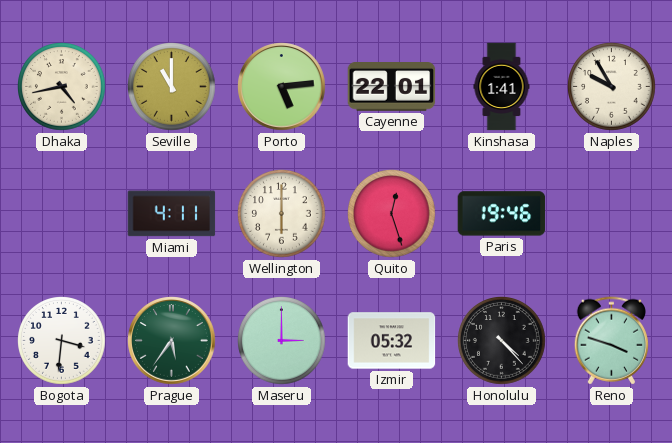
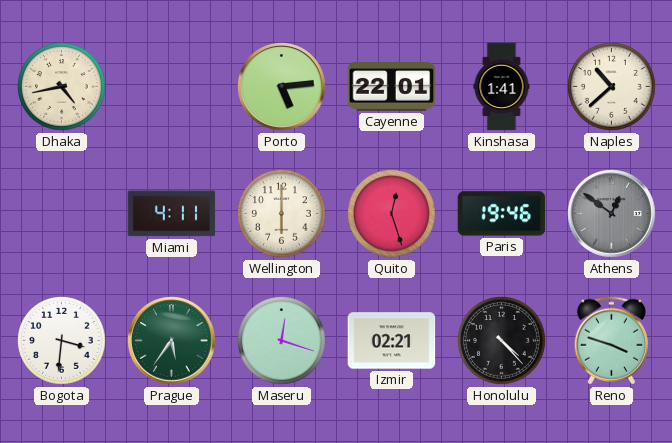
Seville: 11:00 -> none
Naples: 9:55 -> 10:38
Athens: none -> 12:51
Maseru: 3:00 -> 12:18
Izmir: 05:32 -> 02:21
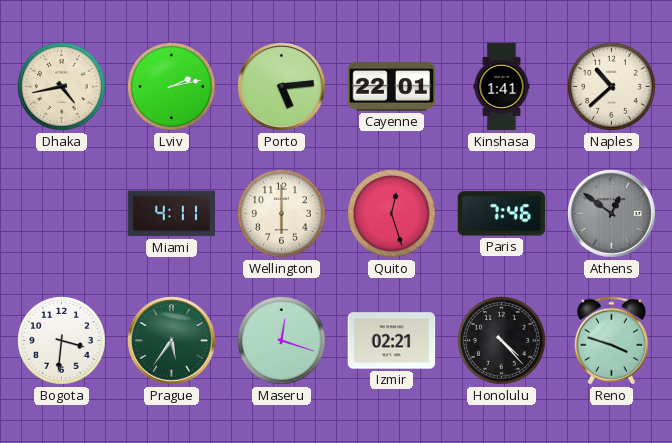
Lviv: none -> 2:13
Paris: 19:46 -> 7:46
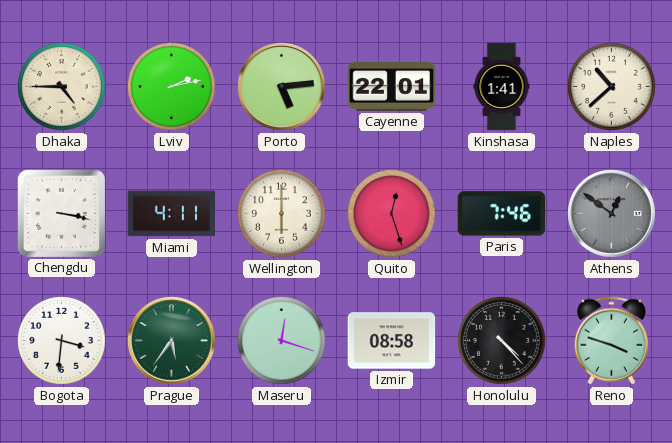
Dhaka: 4:43 -> 4:45
Chengdu: none -> 3:17
Izmir: 02:21 -> 08:58
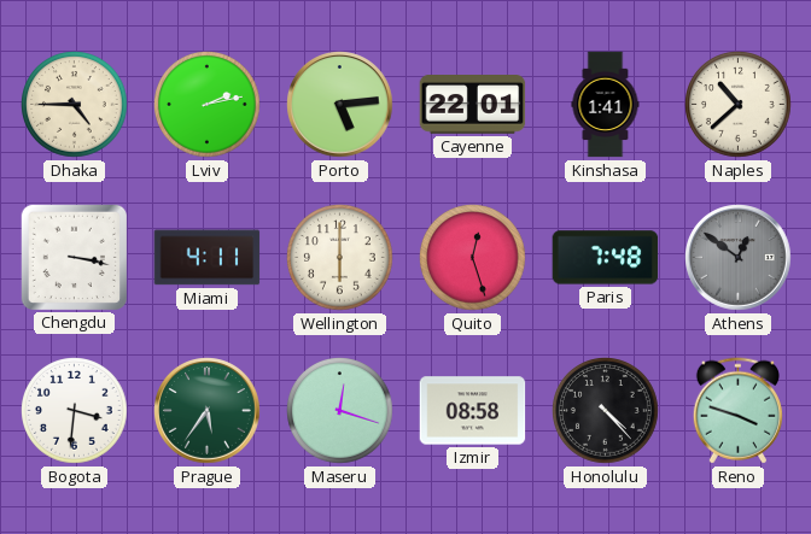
Paris: 7:46 -> 7:48
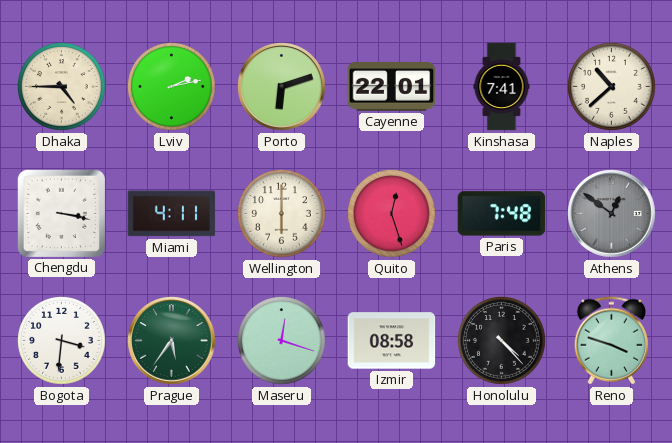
Porto: 5:14 -> 6:12
Kinshasa: 1:41 -> 7:41
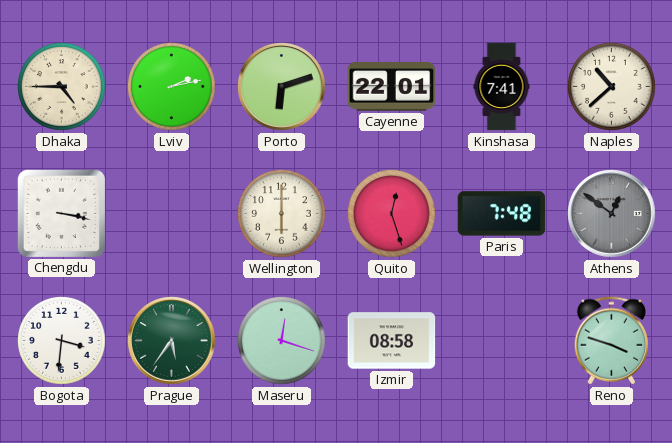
Miami: 4:11 -> none
Honolulu: 4:23 -> none
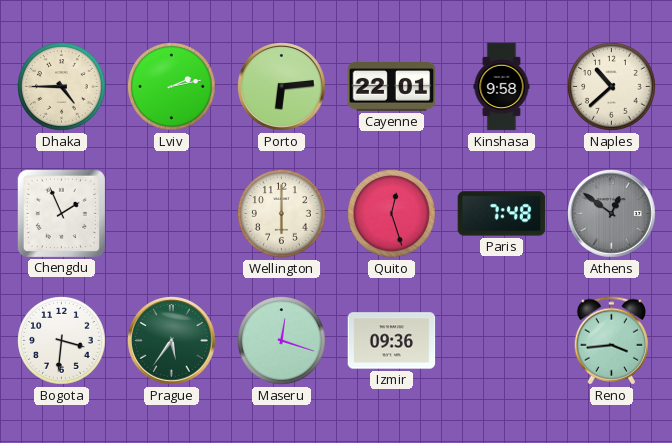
Porto: 6:12 -> 6:14
Kinshasa: 7:41 -> 9:58
Chengdu: 3:17 -> 1:56
Izmir: 08:58 -> 09:36
Reno: 3:48 -> 3:44
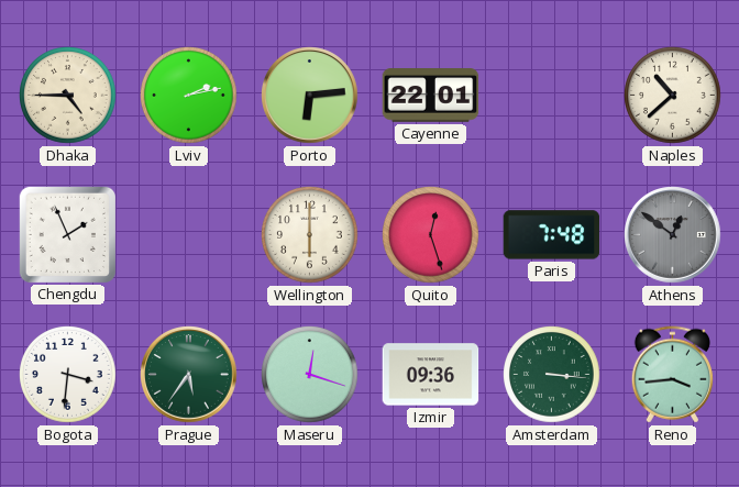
Kinshasa: 9:58 -> none
Amsterdam: none -> 3:16
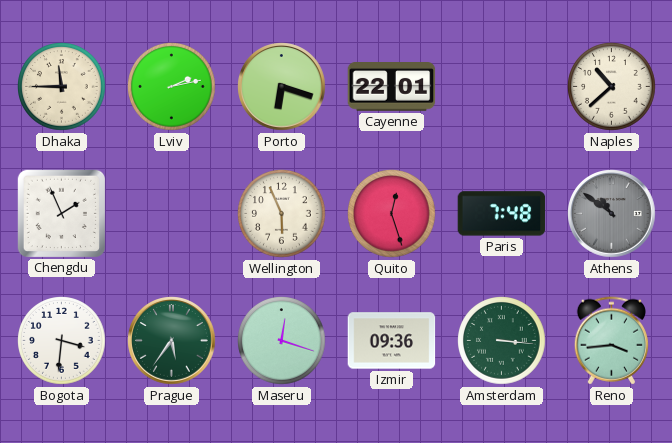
Dhaka: 4:45 -> 11:45
Porto: 6:14 -> 6:18
Wellington: 6:00 -> 5:56
Athens: 12:51 -> 10:51
